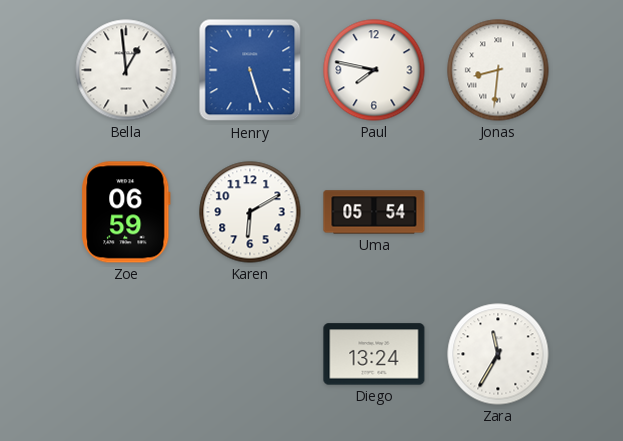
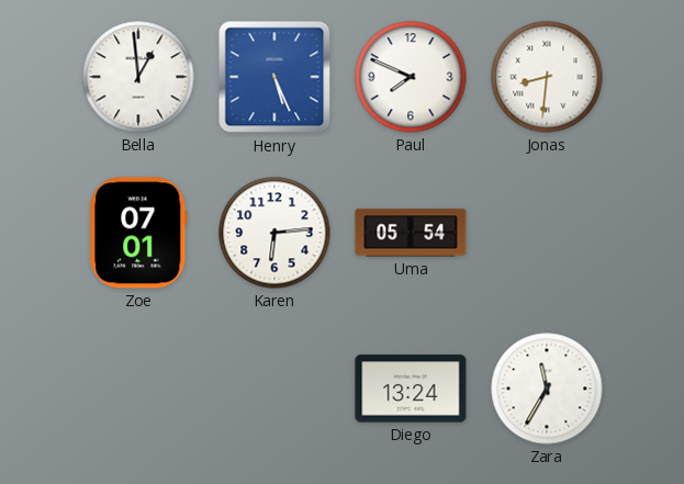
Henry: 5:27 -> 5:26
Paul: 7:47 -> 7:49
Zoe: 06:59 -> 07:01
Karen: 6:10 -> 6:14
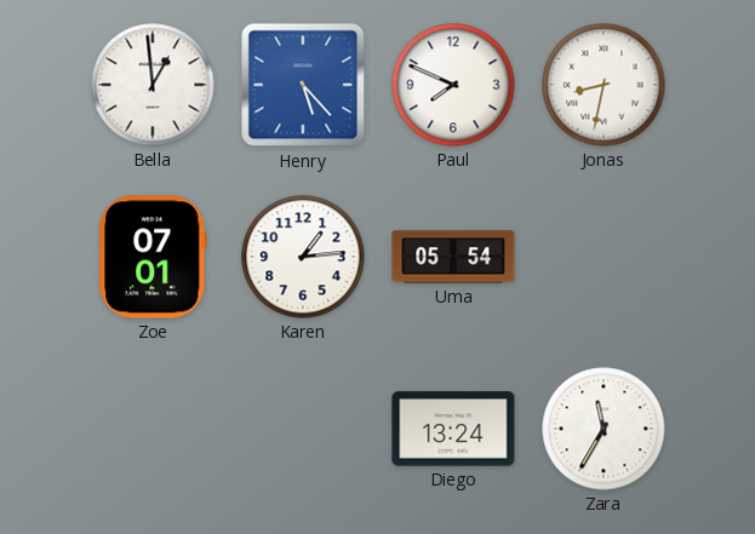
Henry: 5:26 -> 5:23
Jonas: 8:31 -> 8:32
Karen: 6:14 -> 1:14
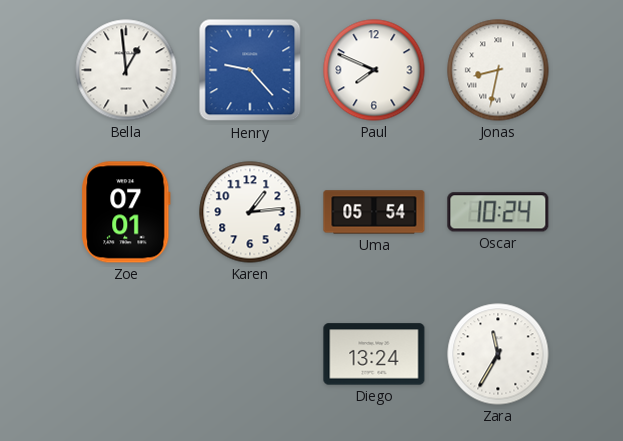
Henry: 5:23 -> 9:23
Oscar: none -> 10:24
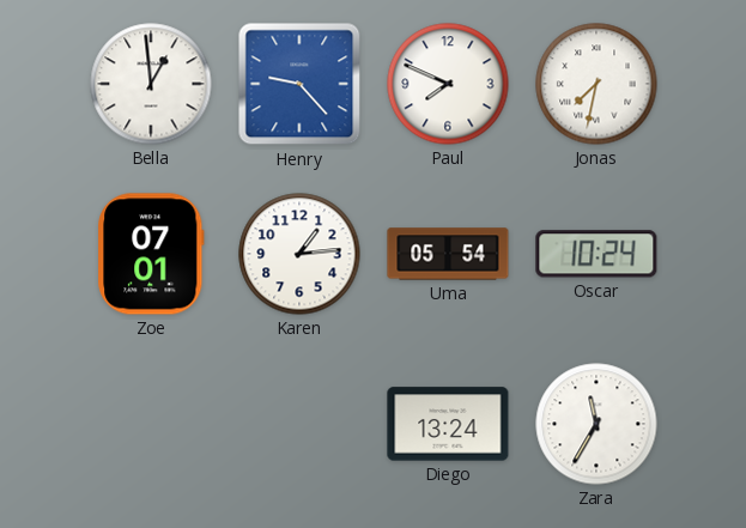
Jonas: 8:32 -> 7:32
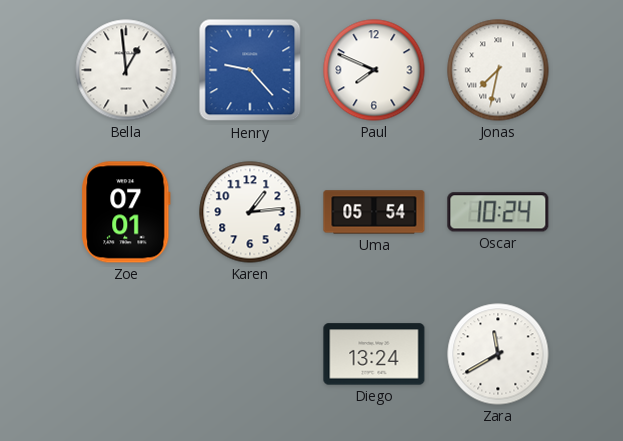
Zara: 11:35 -> 11:40
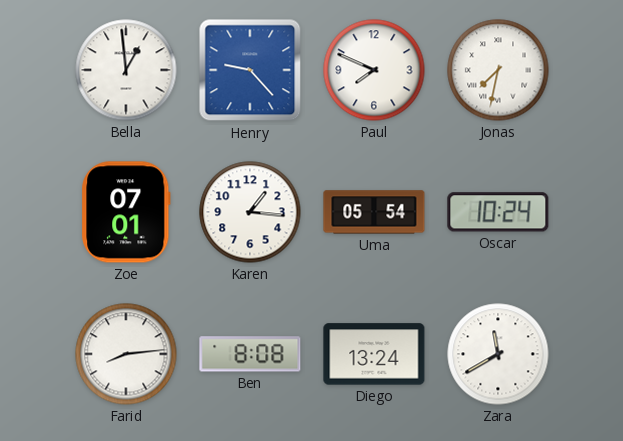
Karen: 1:14 -> 1:16
Farid: none -> 8:14
Ben: none -> 8:08
